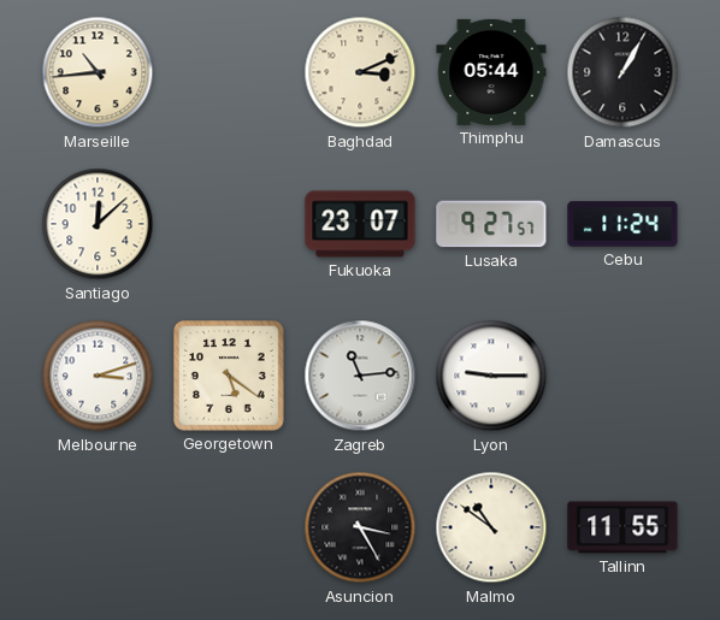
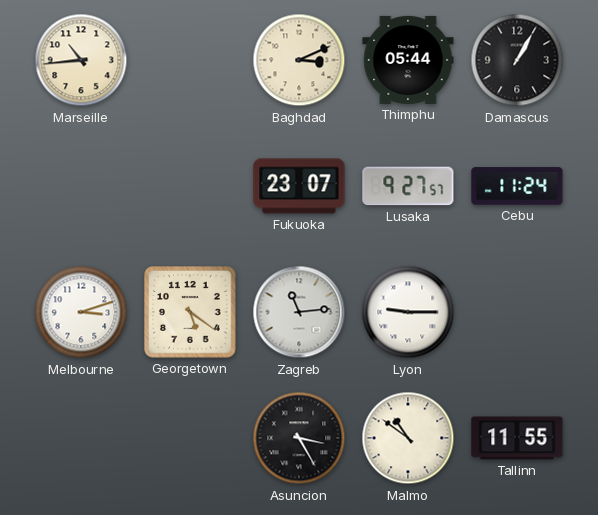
Santiago: 12:08 -> none
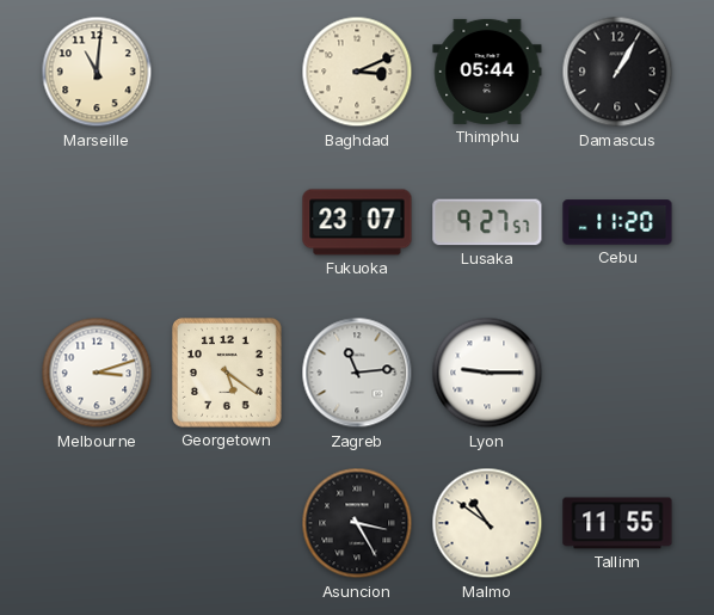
Marseille: 10:44 -> 11:01
Cebu: 11:24 -> 11:20
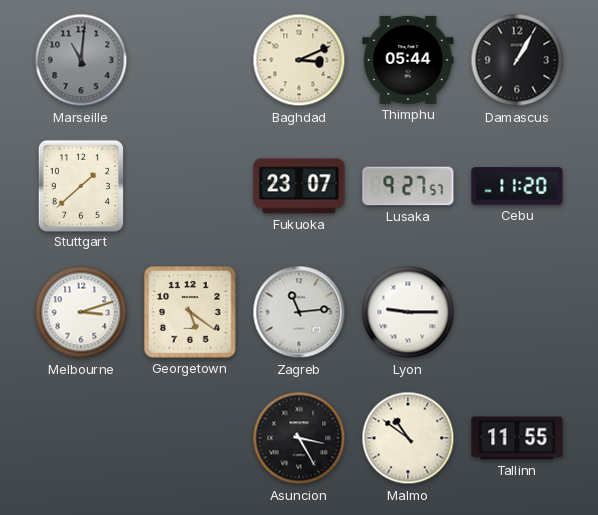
Marseille dial: cream -> grey
Stuttgart: none -> 1:38
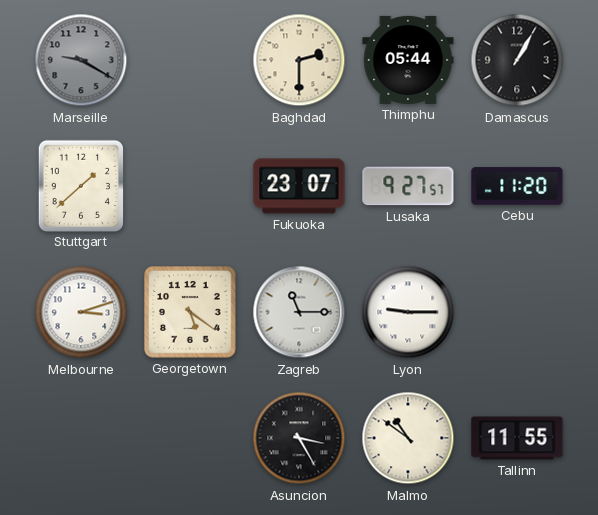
Marseille: 11:01 -> 9:20
Baghdad: 3:11 -> 2:30
Zagreb: 11:14 -> 11:15
